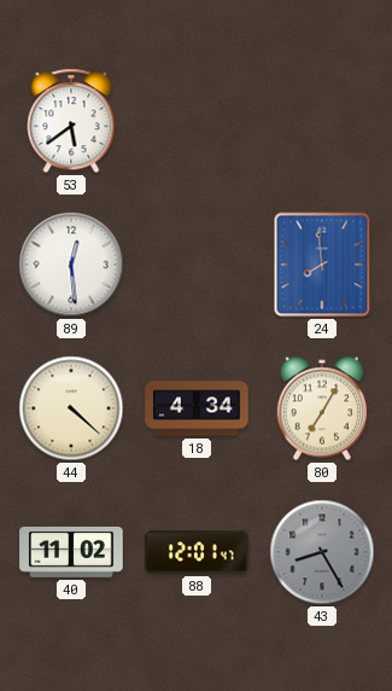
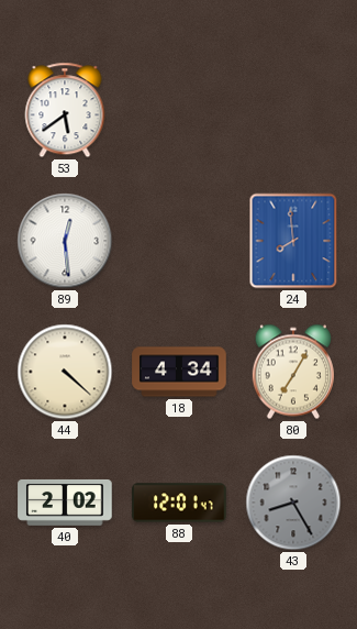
40: 11:02 -> 2:02
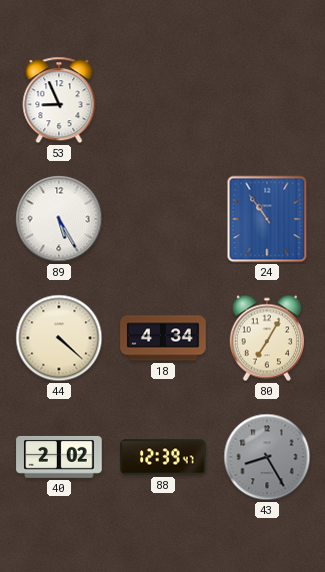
53: 5:39 -> 8:56
89: 12:29 -> 5:25
24: 7:59 -> 10:54
88: 12:01 -> 12:39
